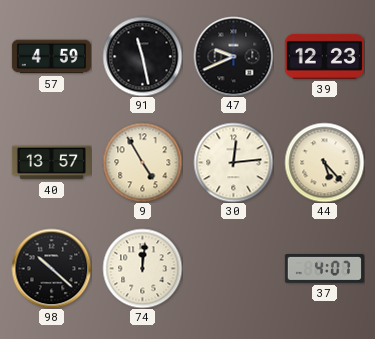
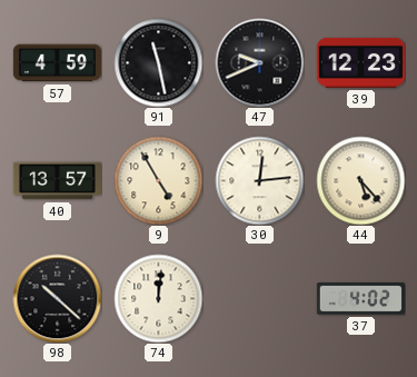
37: 4:07 -> 4:02
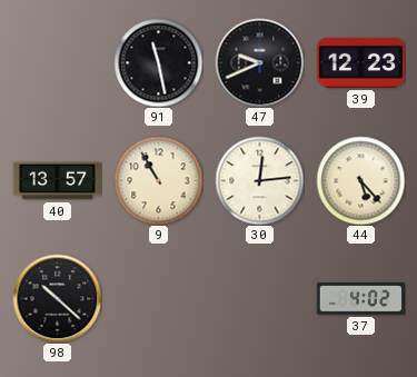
57: 4:59 -> none
9: 4:55 -> 10:55
74: 12:01 -> none
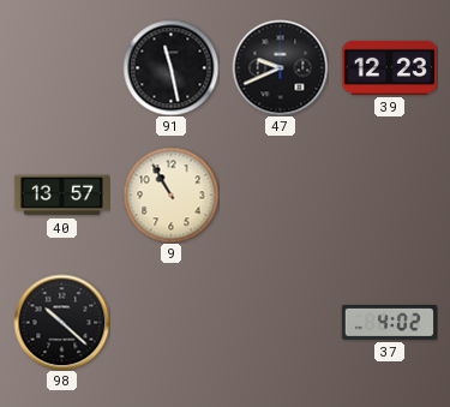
30: 12:14 -> none
44: 5:23 -> none
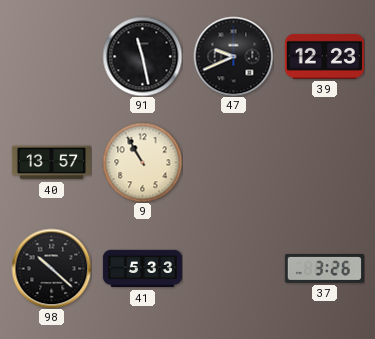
41: none -> 5:33
37: 4:02 -> 3:26
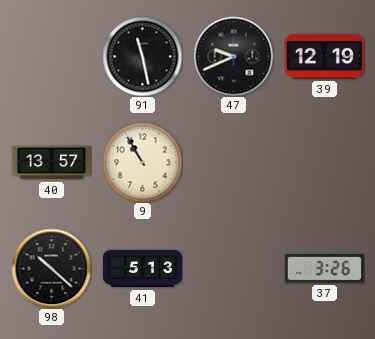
39: 12:23 -> 12:19
41: 5:33 -> 5:13
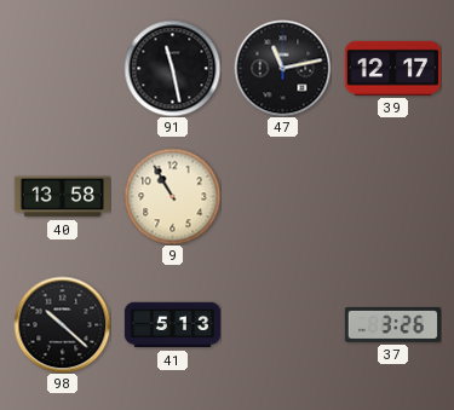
47: 9:41 -> 11:13
39: 12:19 -> 12:17
40: 13:57 -> 13:58
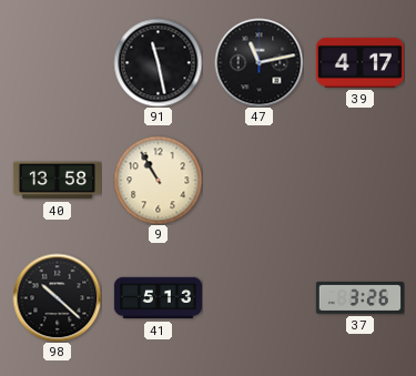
39: 12:17 -> 4:17
